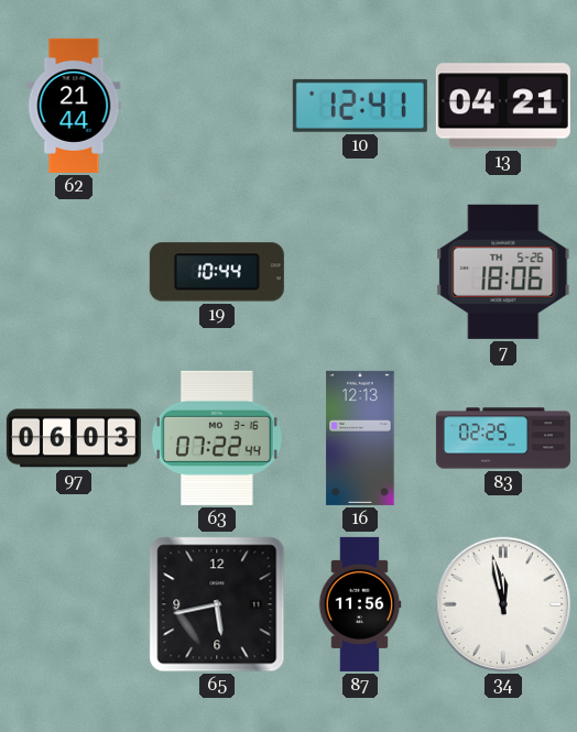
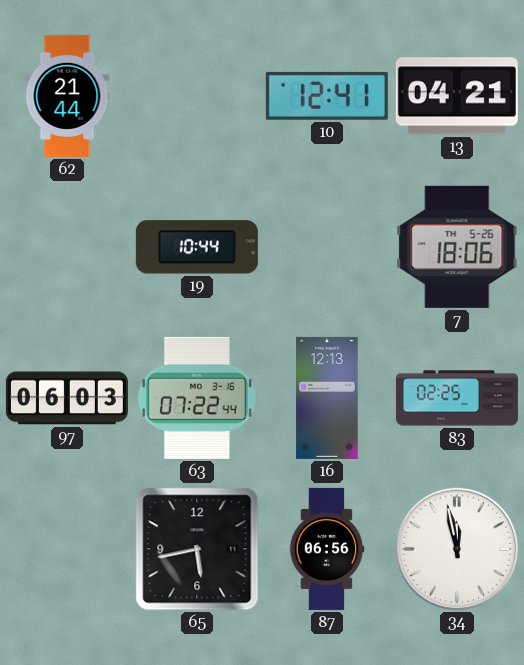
87: 11:56 -> 06:56
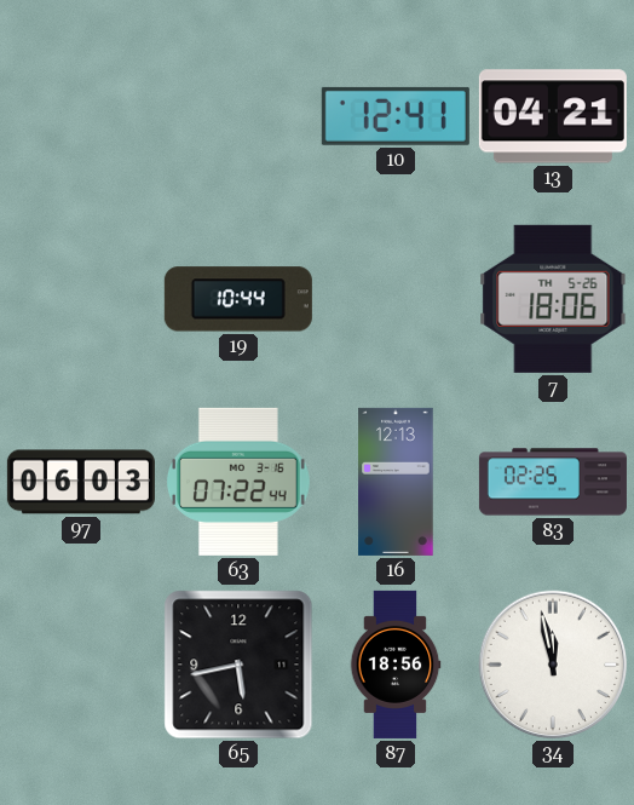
62: 21:44 -> none
87: 06:56 -> 18:56
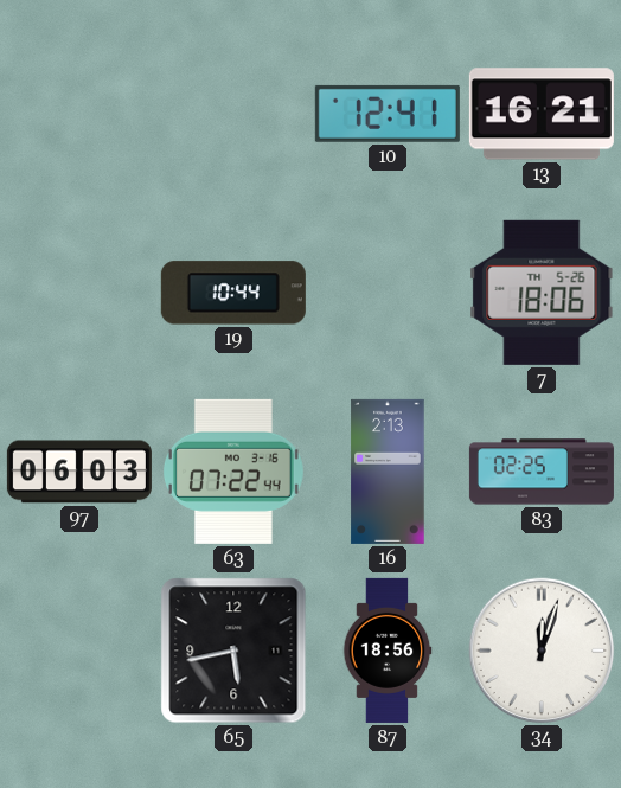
13: 04:21 -> 16:21
16: 12:13 -> 2:13
34: 11:58 -> 12:03
